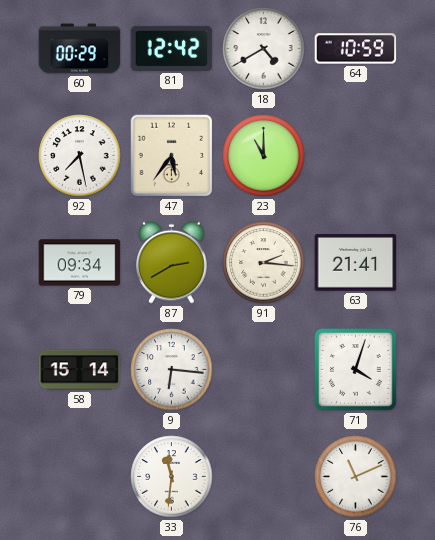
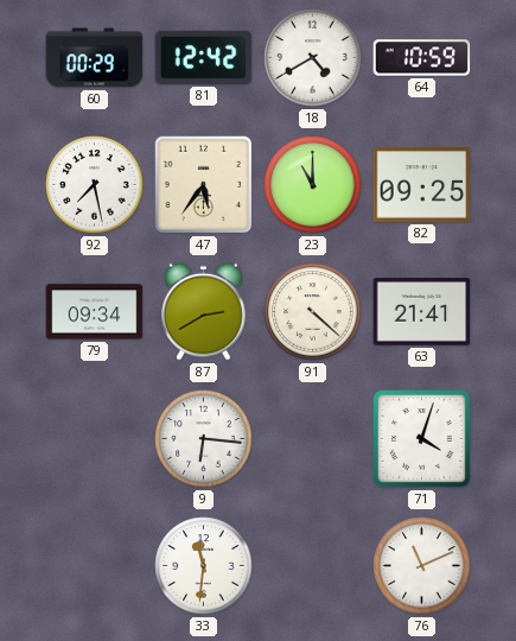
82: none -> 09:25
91: 2:16 -> 4:22
58: 15:14 -> none
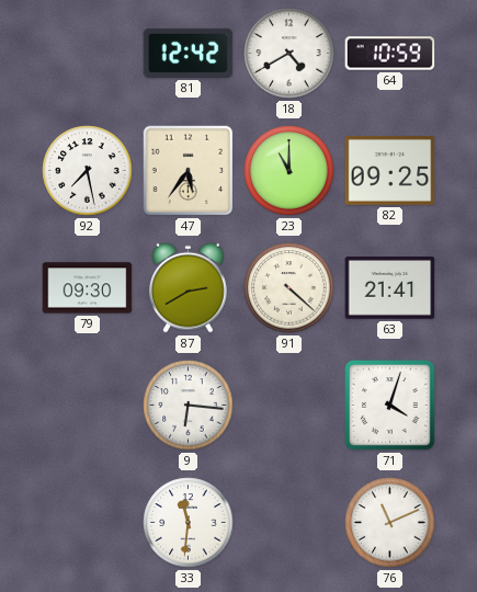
60: 00:29 -> none
79: 09:34 -> 09:30
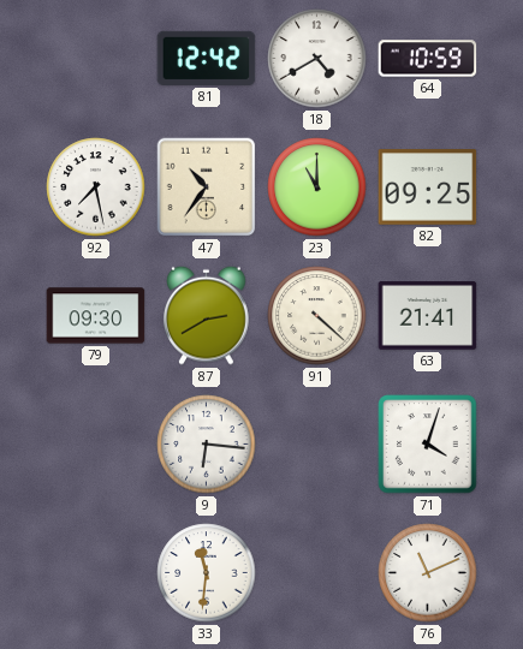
47: 5:36 -> 10:36
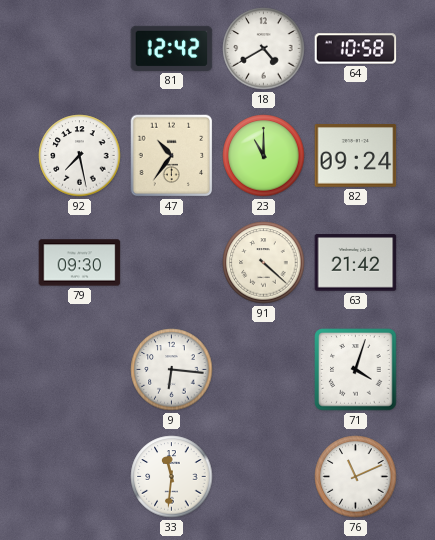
64: 10:59 -> 10:58
82: 09:25 -> 09:24
87: 2:40 -> none
63: 21:41 -> 21:42
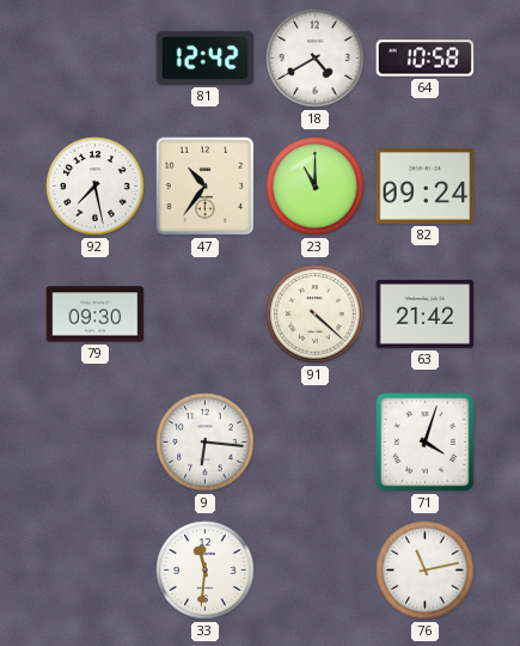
76: 11:11 -> 11:13
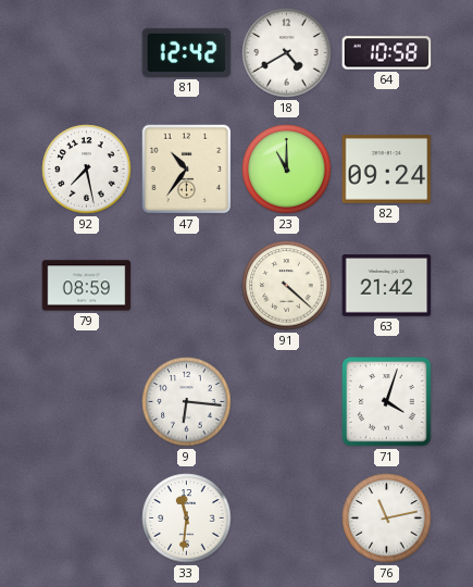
79: 09:30 -> 08:59
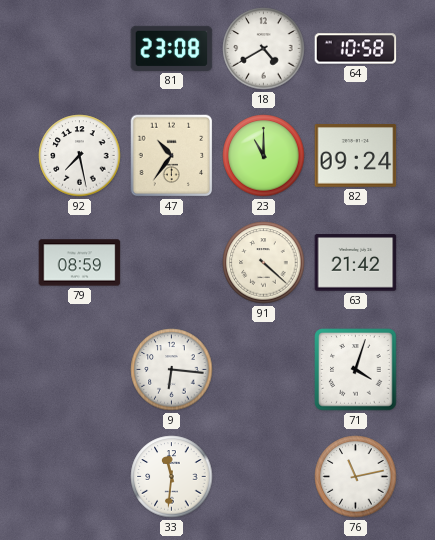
81: 12:42 -> 23:08
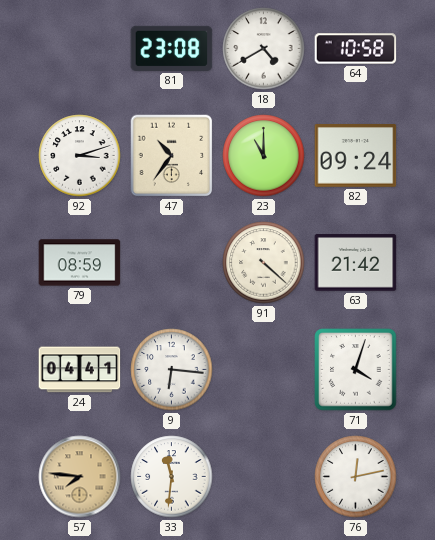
92: 7:28 -> 3:12
24: none -> 04:41
57: none -> 7:46
76: 11:13 -> 12:13
